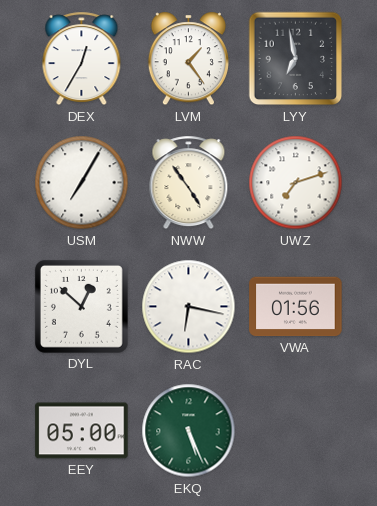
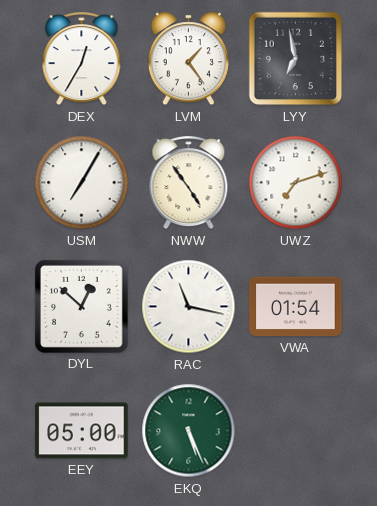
RAC: 6:17 -> 11:17
VWA: 01:56 -> 01:54
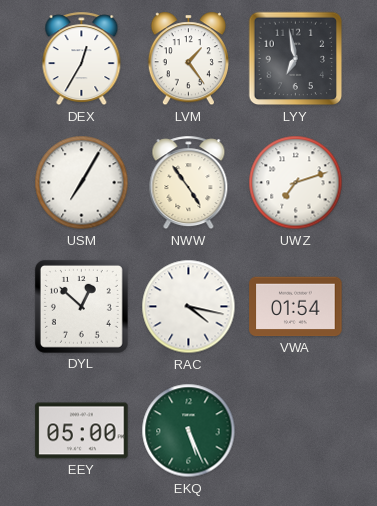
RAC: 11:17 -> 4:17
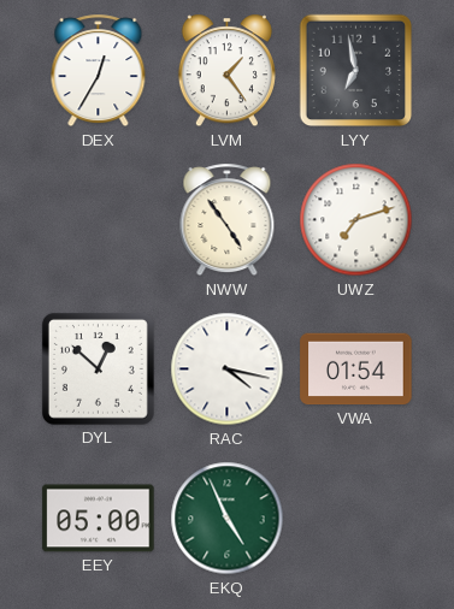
USM: 7:05 -> none
EKQ: 5:26 -> 4:56
